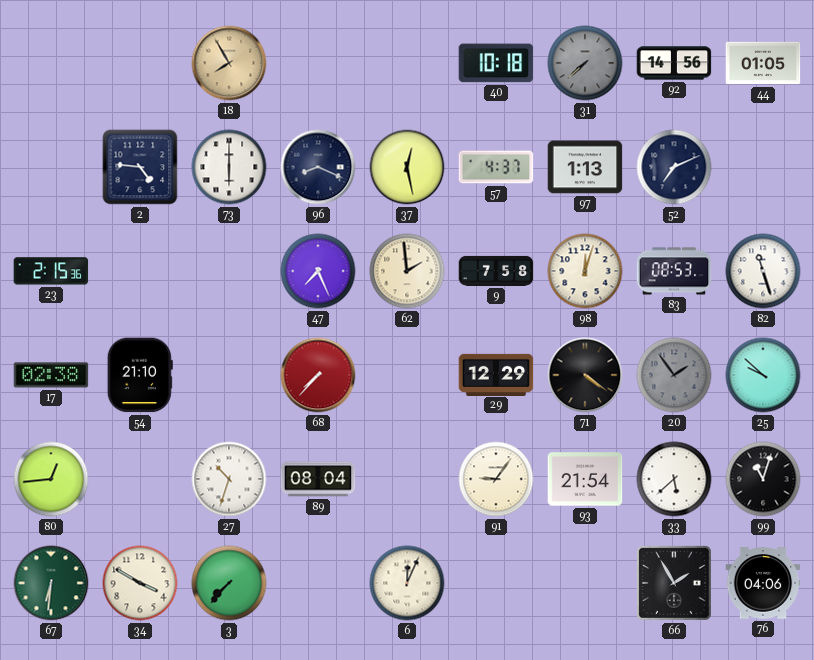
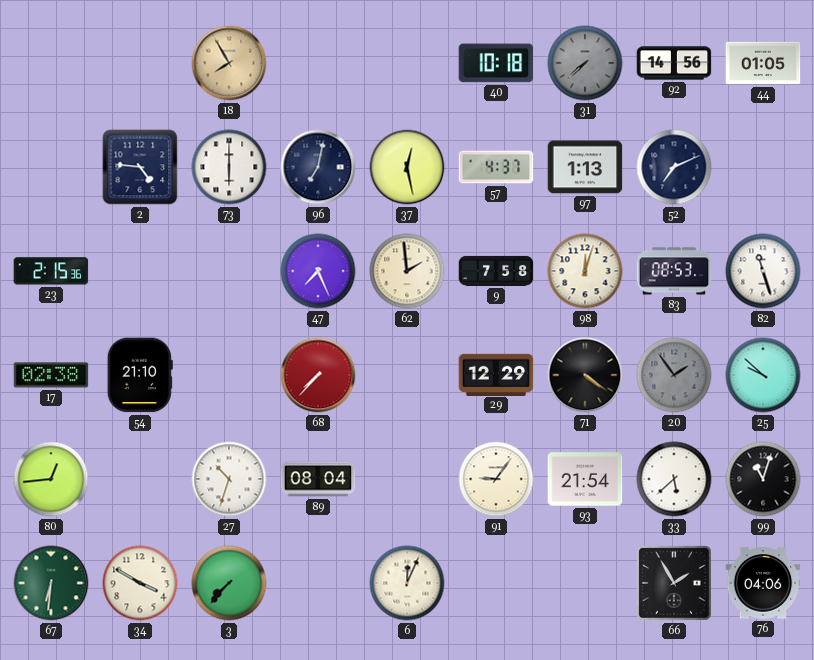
96: 8:19 -> 7:02
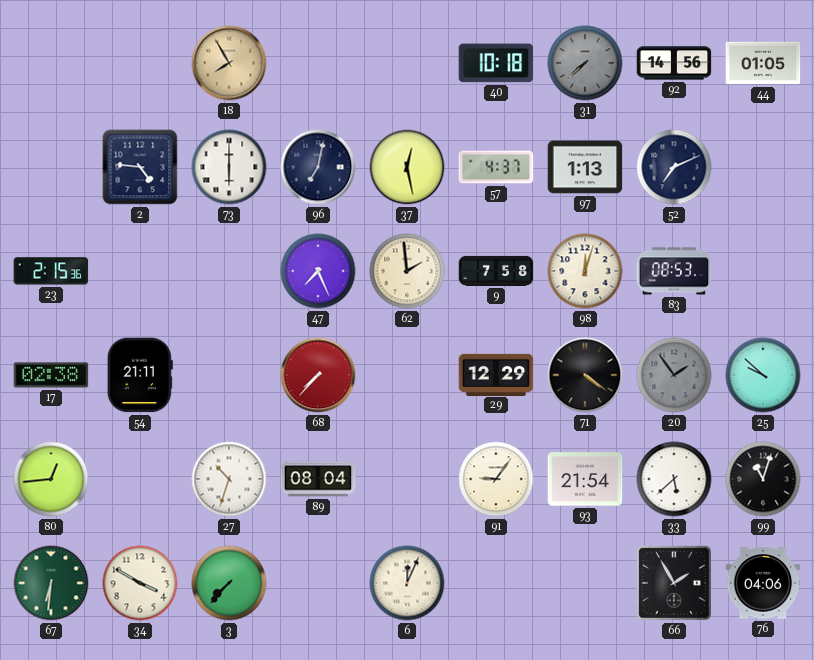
82: 11:27 -> none
54: 21:10 -> 21:11
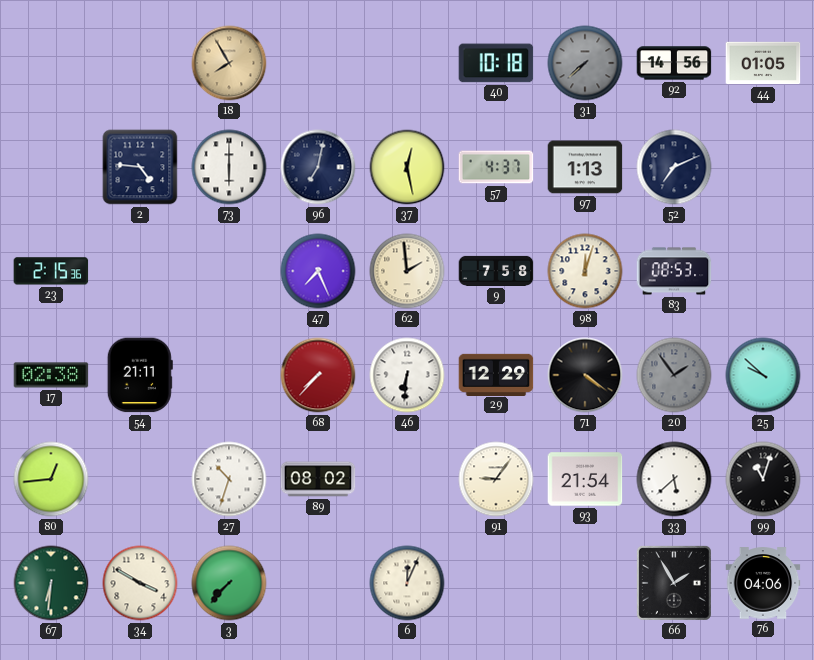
46: none -> 6:31
89: 08:04 -> 08:02
